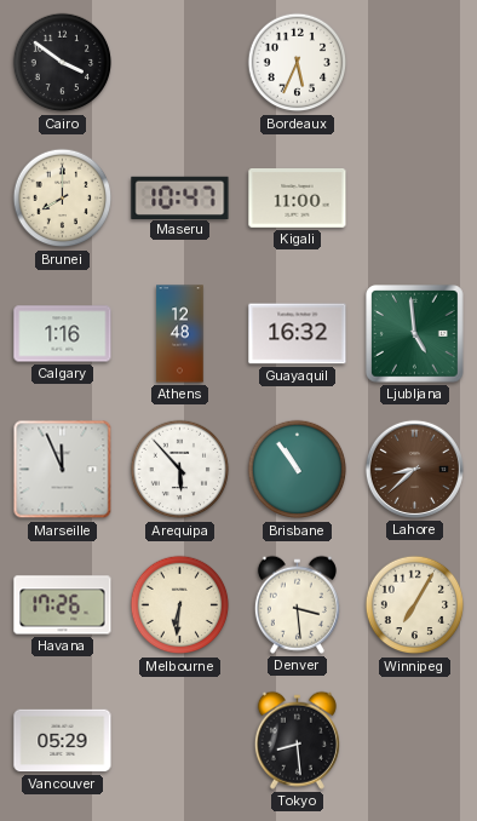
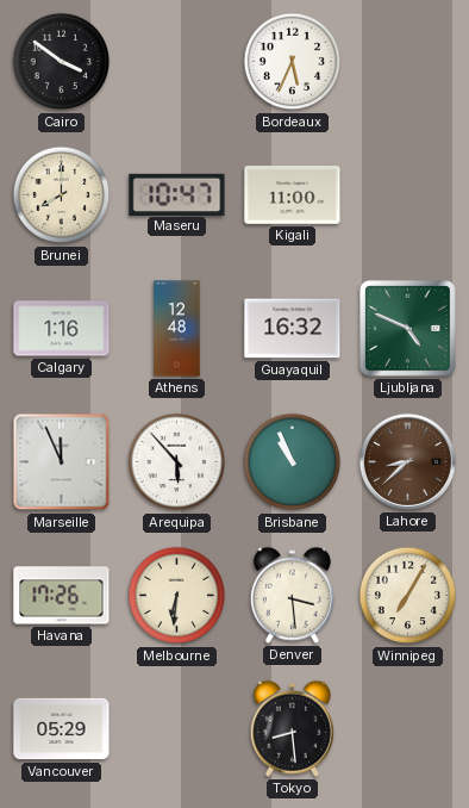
Ljubljana: 4:59 -> 4:49
Brisbane: 10:54 -> 10:56
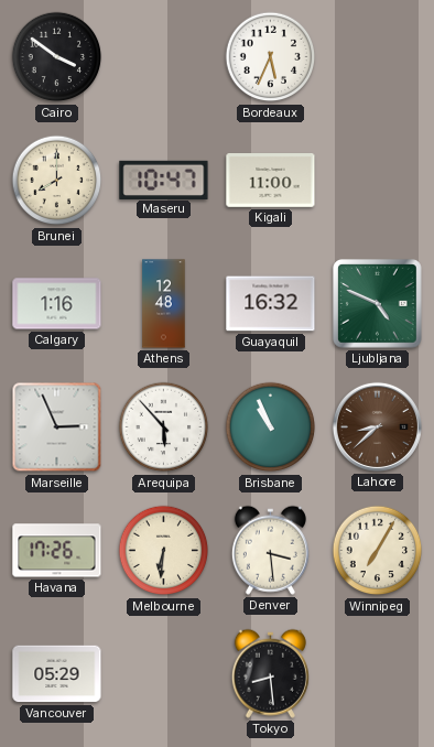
Marseille: 11:56 -> 2:56
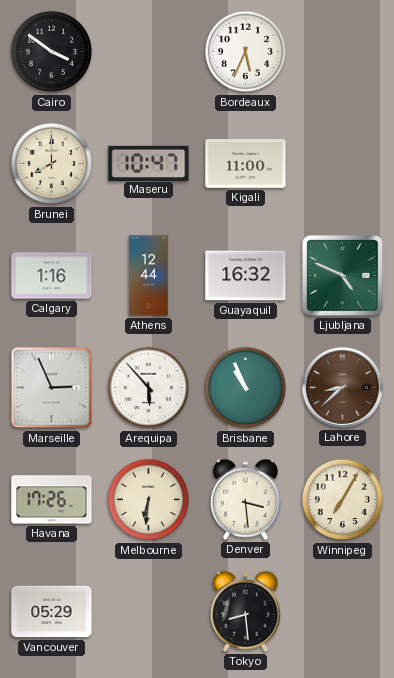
Athens: 12:48 -> 12:44
